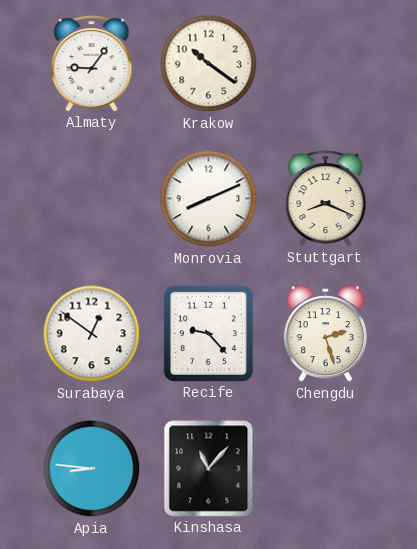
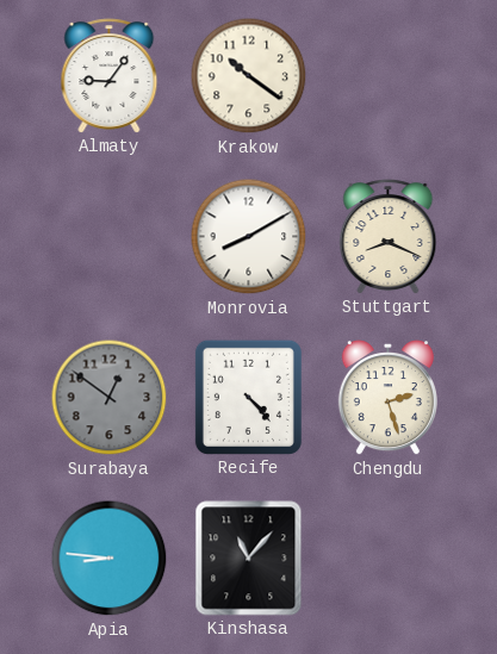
Monrovia: 8:11 -> 8:10
Surabaya dial: white -> grey
Recife: 9:23 -> 4:23
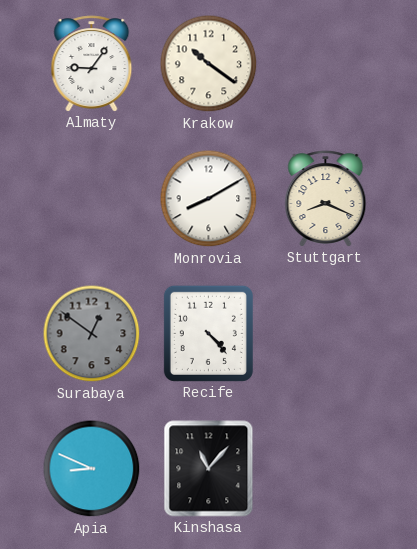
Chengdu: 2:27 -> none
Apia: 8:46 -> 8:49
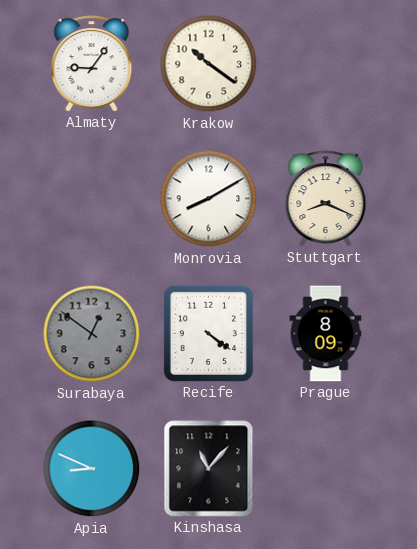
Recife: 4:23 -> 4:21
Prague: none -> 8:09
